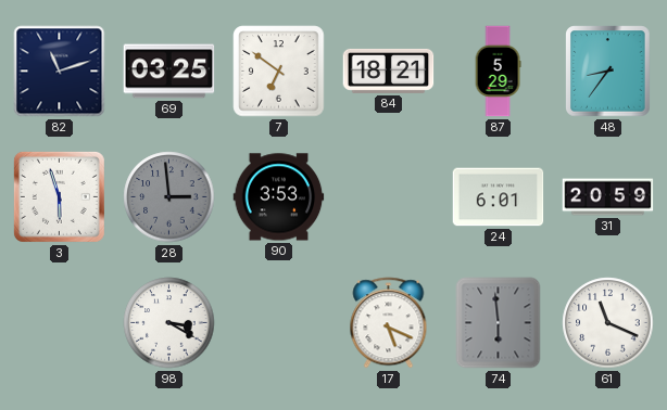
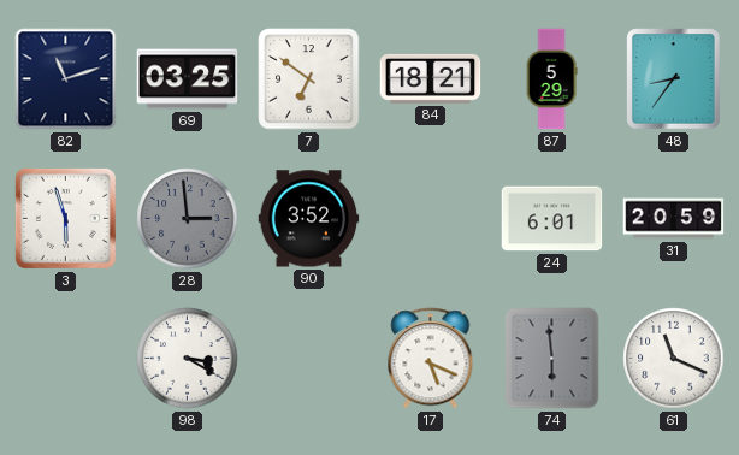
90: 3:53 -> 3:52
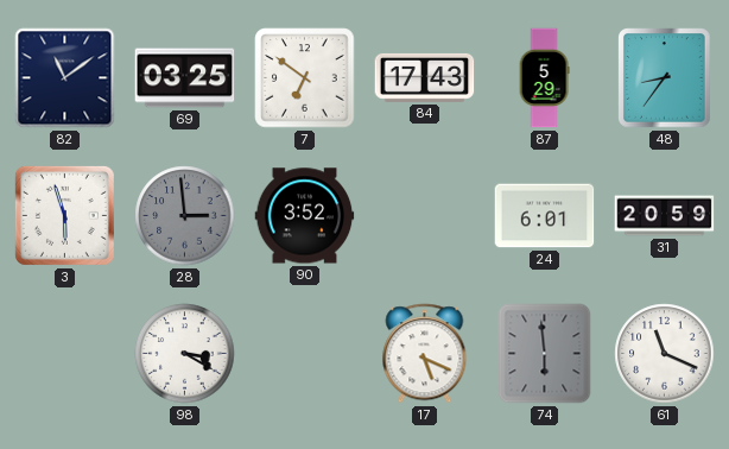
82: 11:12 -> 11:09
84: 18:21 -> 17:43
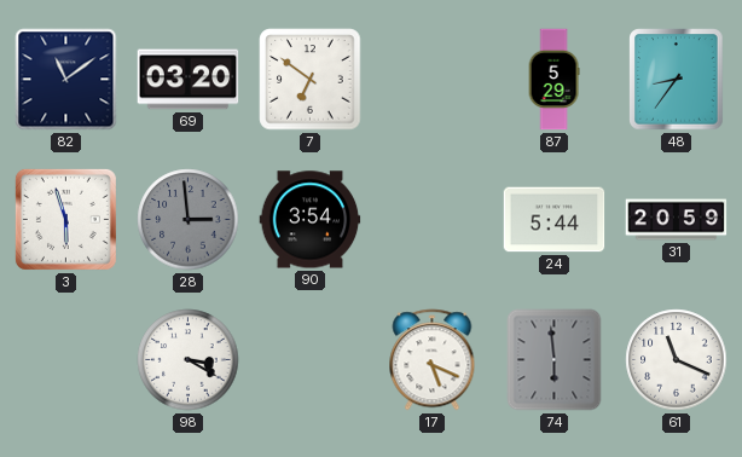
69: 03:25 -> 03:20
84: 17:43 -> none
90: 3:52 -> 3:54
24: 6:01 -> 5:44
